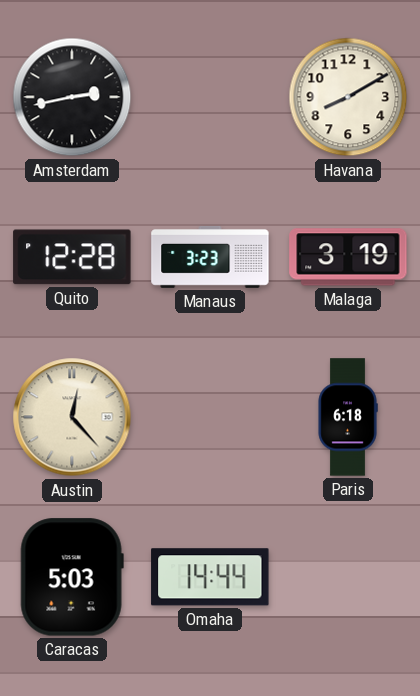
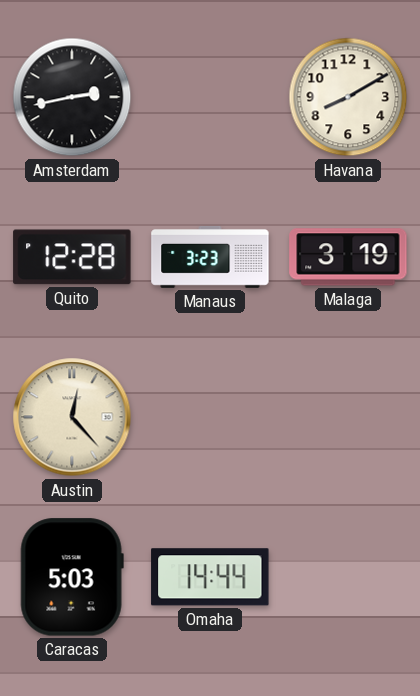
Paris: 6:18 -> none
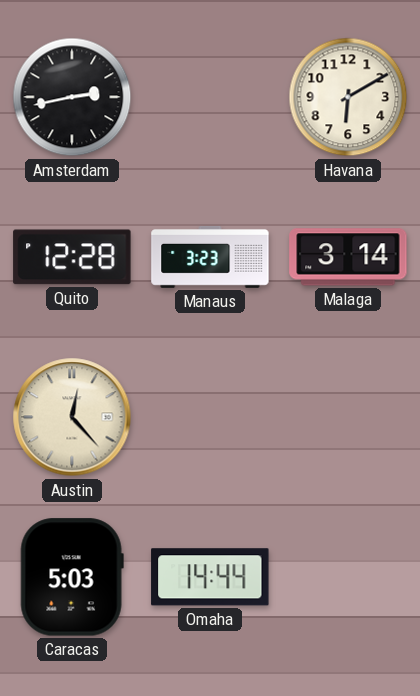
Havana: 8:10 -> 6:10
Malaga: 3:19 -> 3:14
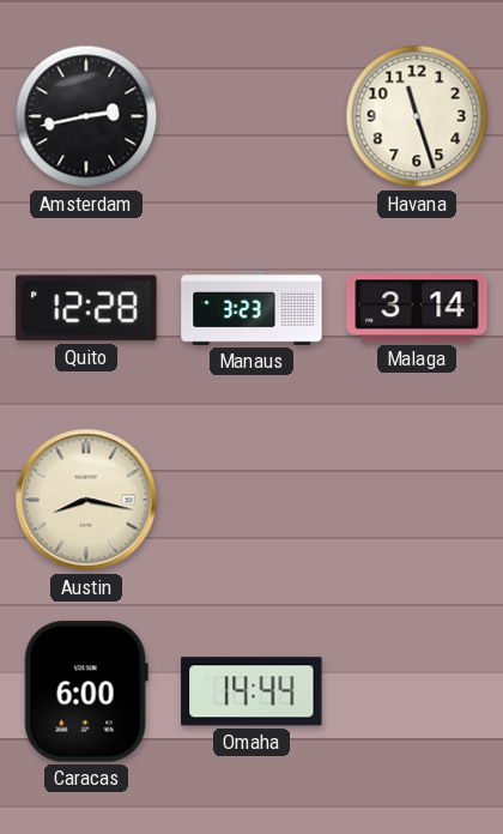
Havana: 6:10 -> 11:27
Austin: 12:23 -> 8:17
Caracas: 5:03 -> 6:00
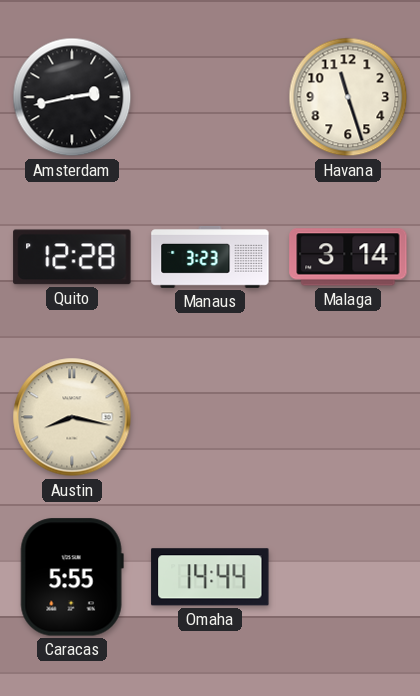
Caracas: 6:00 -> 5:55
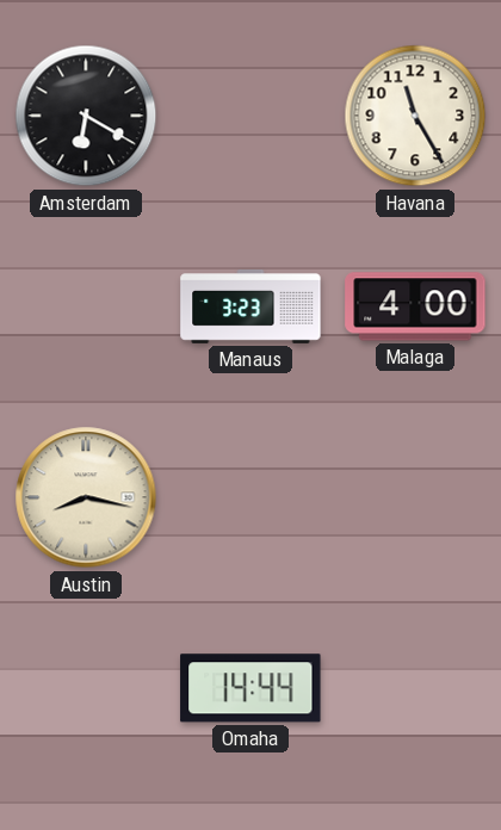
Amsterdam: 2:43 -> 6:20
Havana: 11:27 -> 11:25
Quito: 12:28 -> none
Malaga: 3:14 -> 4:00
Caracas: 5:55 -> none
